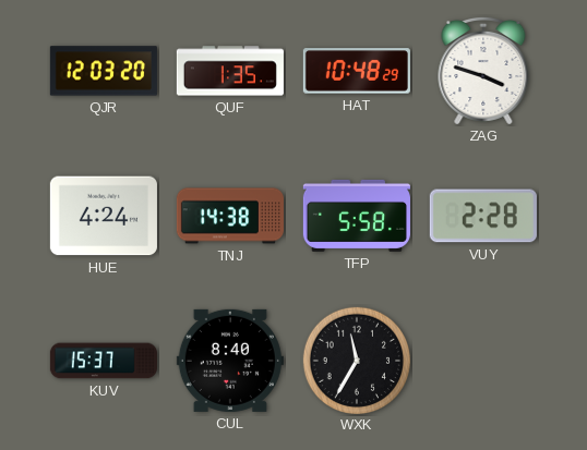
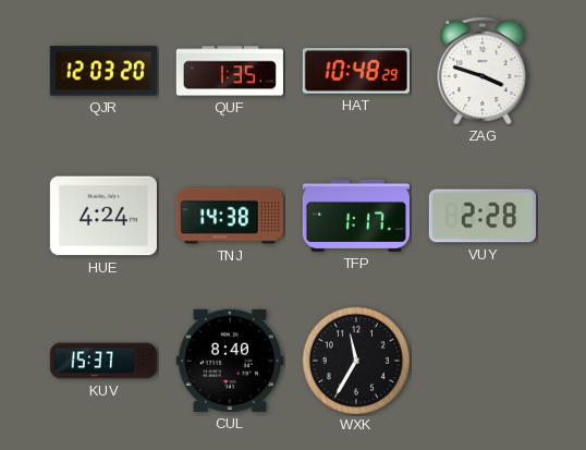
TFP: 5:58 -> 1:17
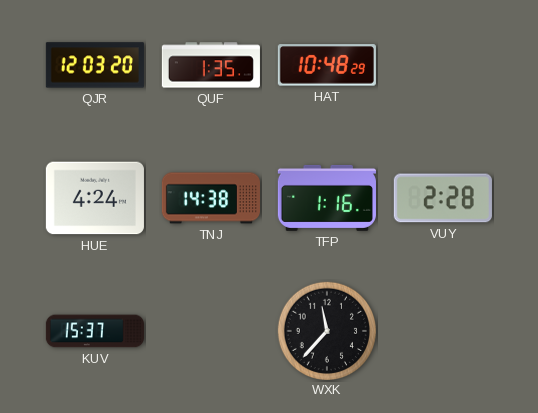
ZAG: 3:48 -> none
TFP: 1:17 -> 1:16
CUL: 8:40 -> none
WXK: 11:35 -> 11:37
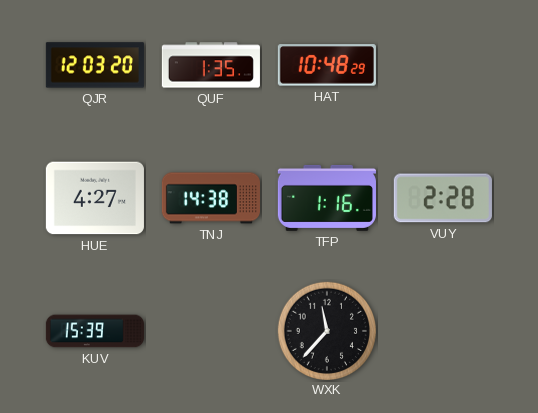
HUE: 4:24 -> 4:27
KUV: 15:37 -> 15:39
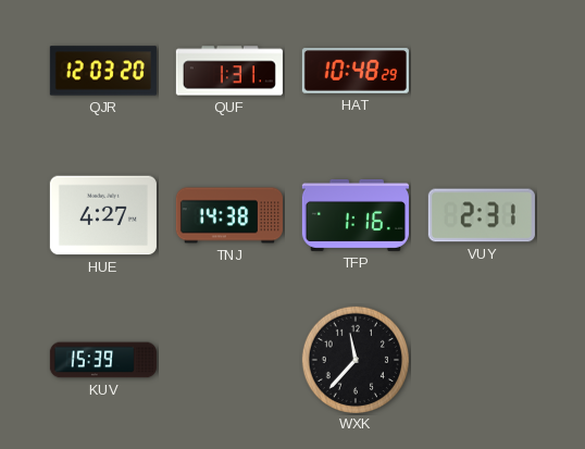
QUF: 1:35 -> 1:31
VUY: 2:28 -> 2:31
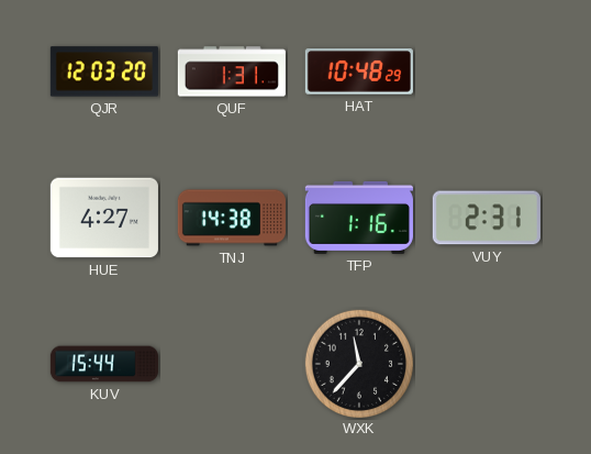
KUV: 15:39 -> 15:44
